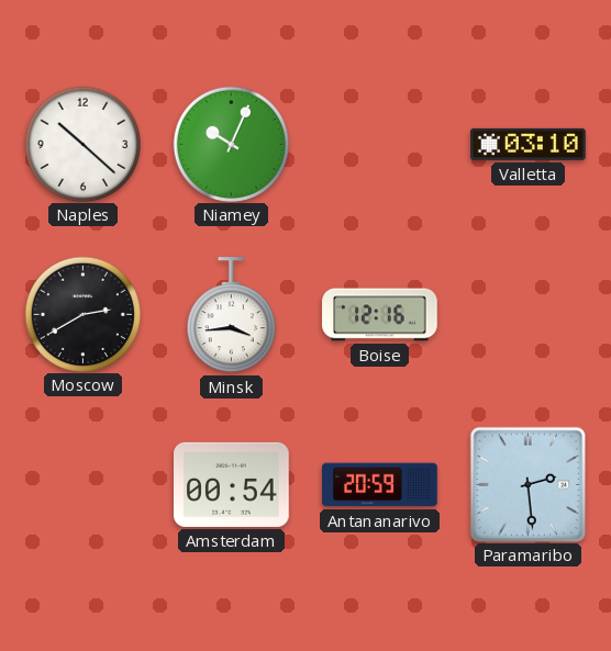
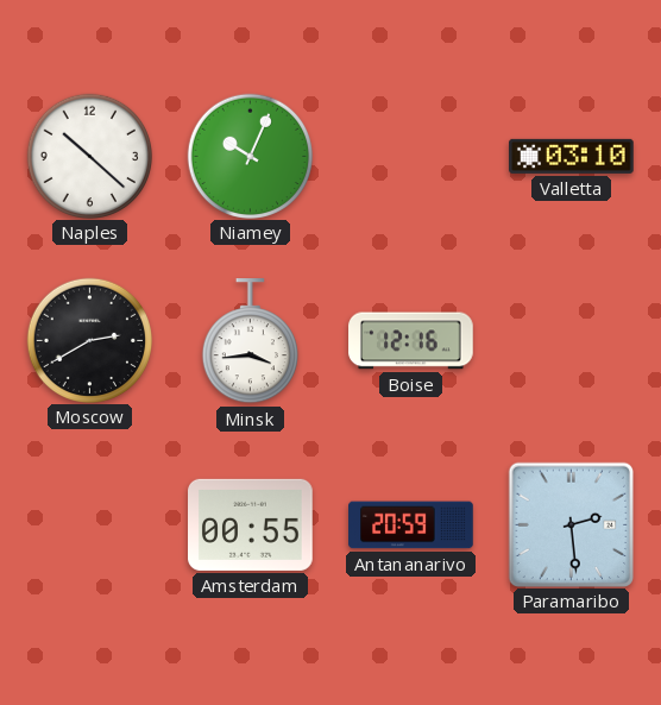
Amsterdam: 00:54 -> 00:55
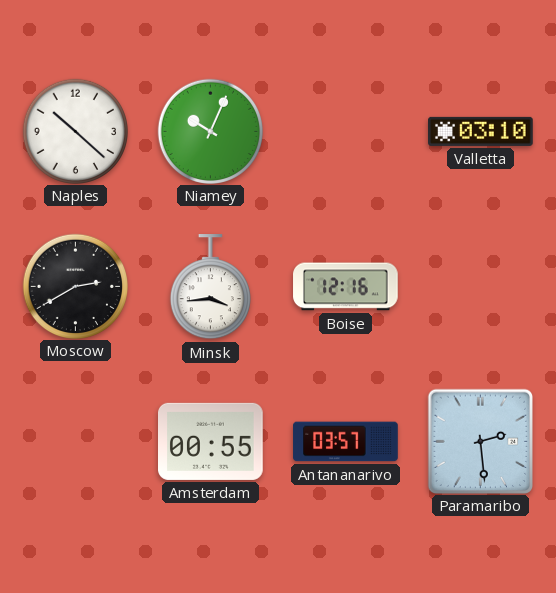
Antananarivo: 20:59 -> 03:57
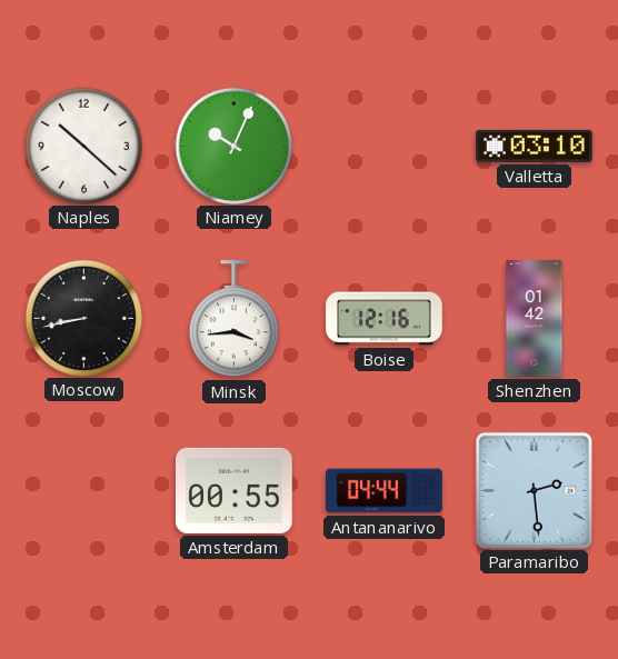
Moscow: 2:40 -> 8:43
Shenzhen: none -> 01:42
Antananarivo: 03:57 -> 04:44
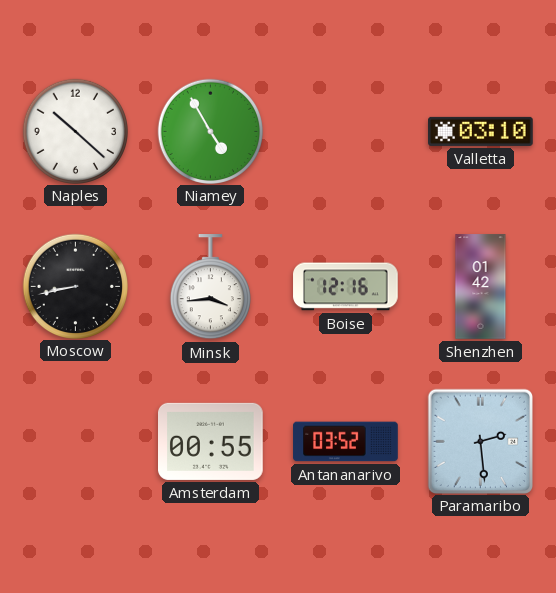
Niamey: 10:04 -> 4:55
Antananarivo: 04:44 -> 03:52
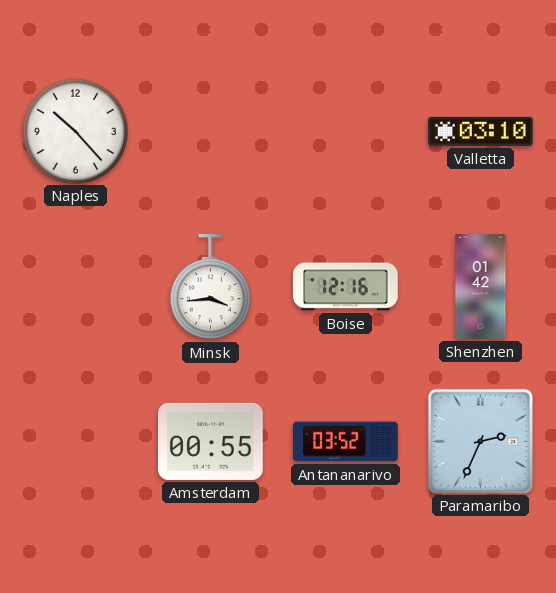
Naples: 10:22 -> 10:23
Niamey: 4:55 -> none
Moscow: 8:43 -> none
Paramaribo: 2:29 -> 2:34
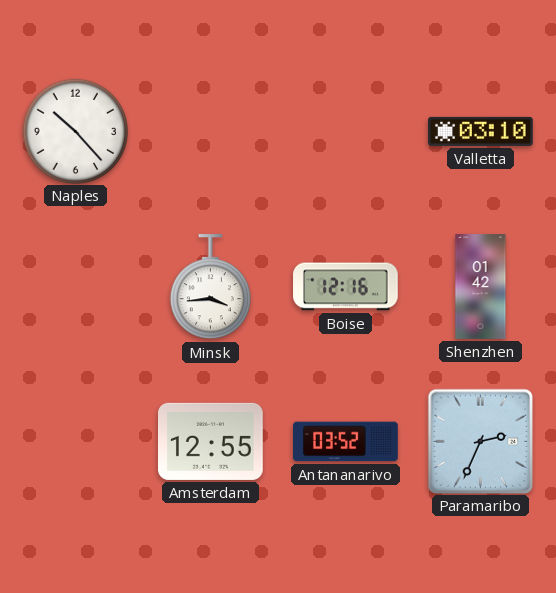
Amsterdam: 00:55 -> 12:55
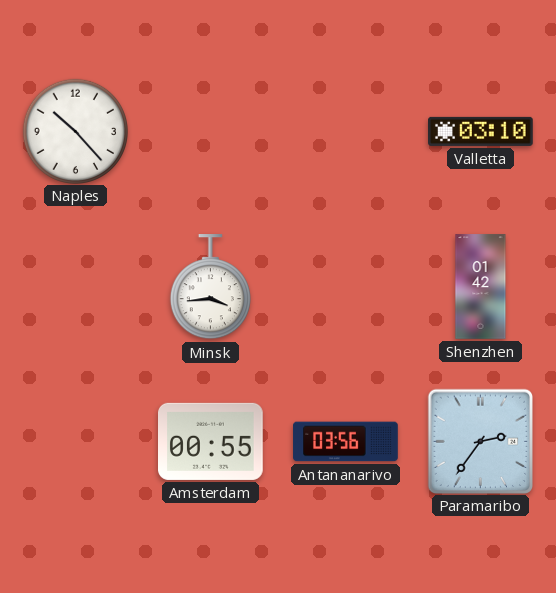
Boise: 12:16 -> none
Amsterdam: 12:55 -> 00:55
Antananarivo: 03:52 -> 03:56
Paramaribo: 2:34 -> 2:36
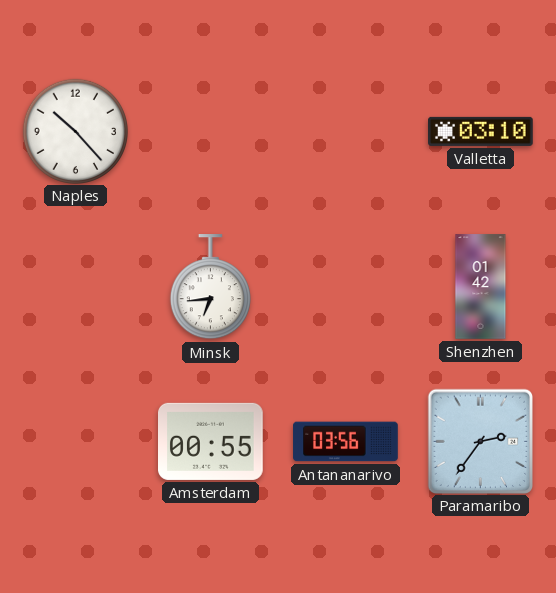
Minsk: 3:44 -> 6:44
